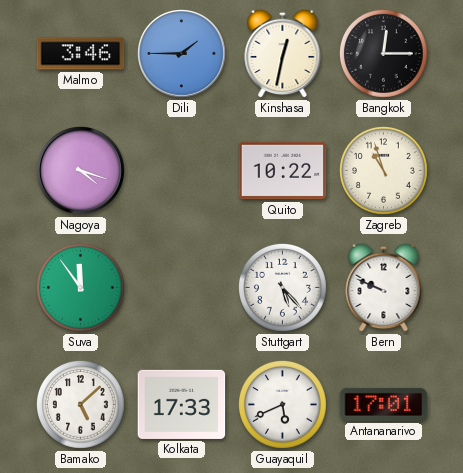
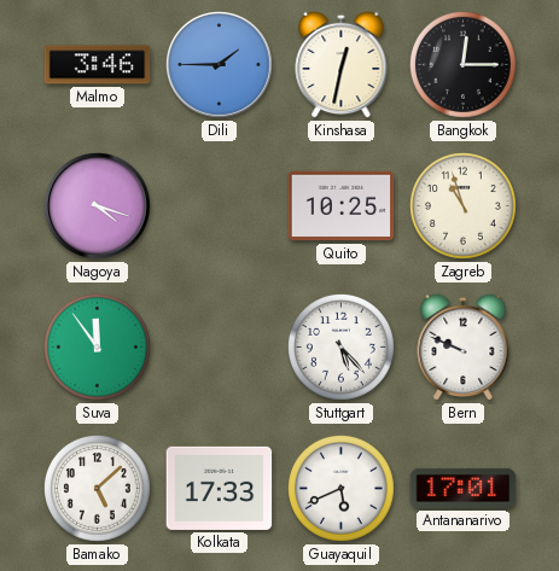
Quito: 10:22 -> 10:25
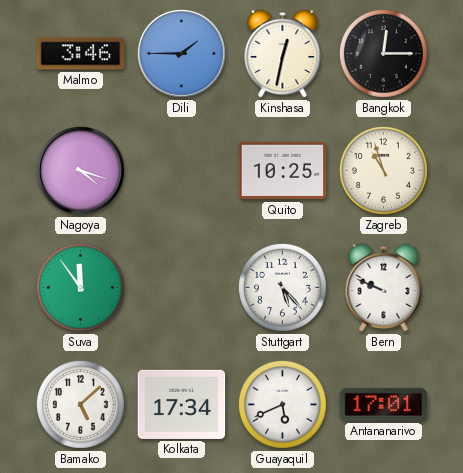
Kolkata: 17:33 -> 17:34
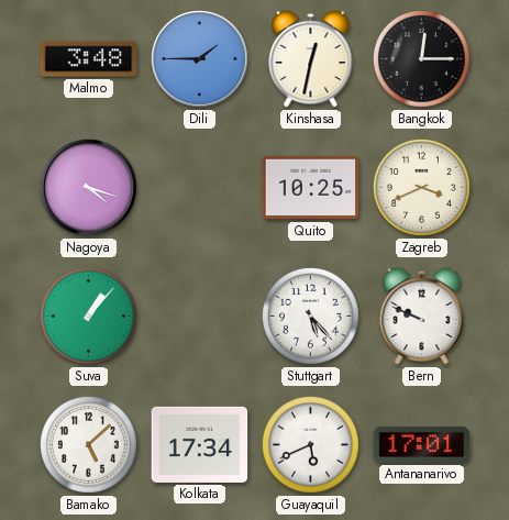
Malmo: 3:46 -> 3:48
Zagreb: 10:57 -> 3:41
Suva: 11:54 -> 1:07
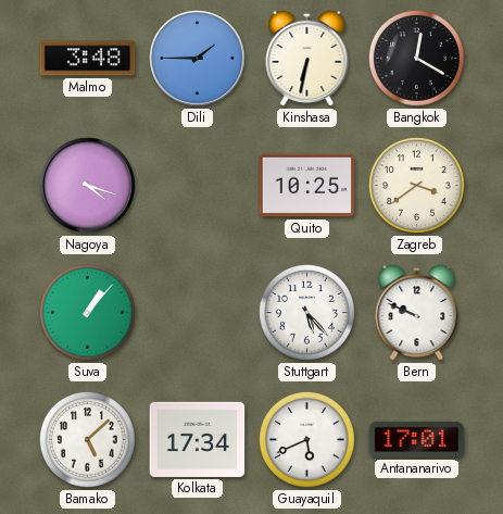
Kinshasa: 12:32 -> 6:32
Bangkok: 12:15 -> 12:20
Zagreb: 3:41 -> 3:39
